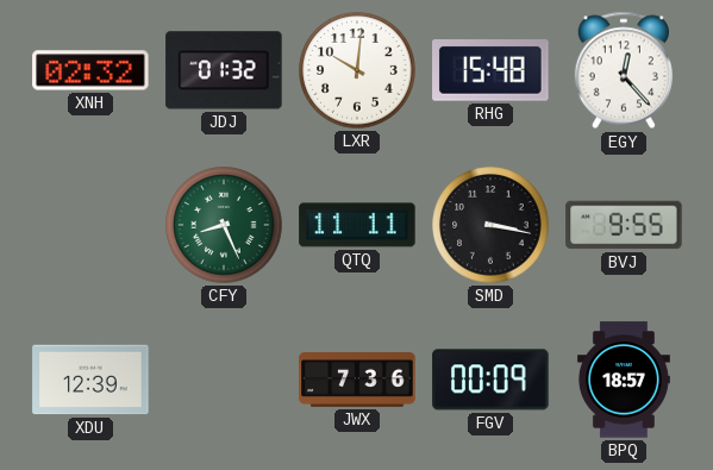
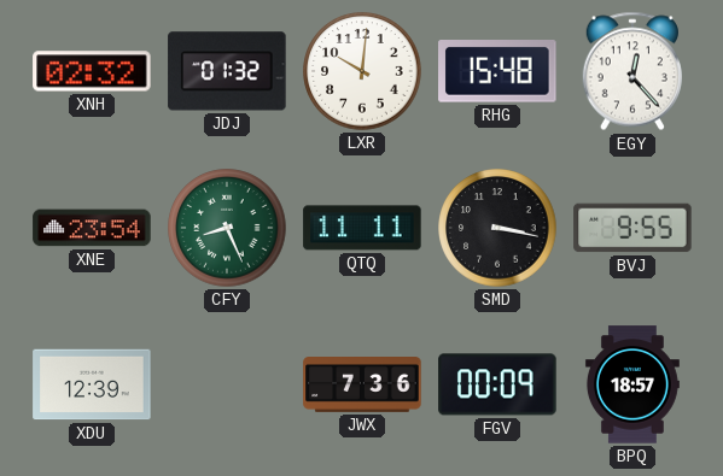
XNE: none -> 23:54
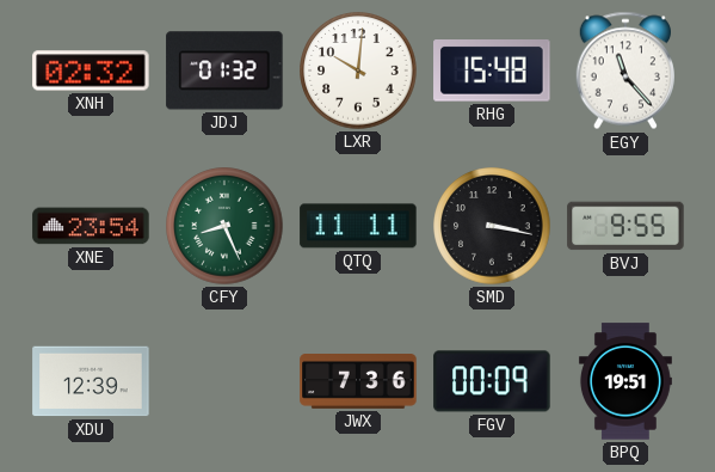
EGY: 12:23 -> 11:23
BPQ: 18:57 -> 19:51
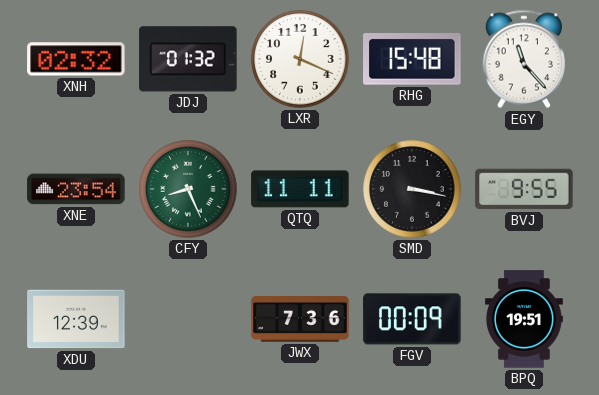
LXR: 10:01 -> 12:19
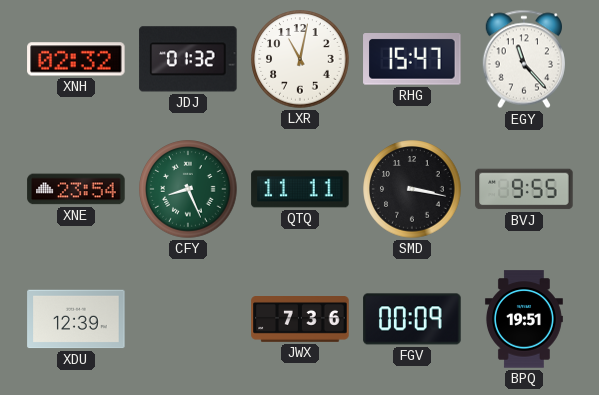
LXR: 12:19 -> 11:02
RHG: 15:48 -> 15:47
